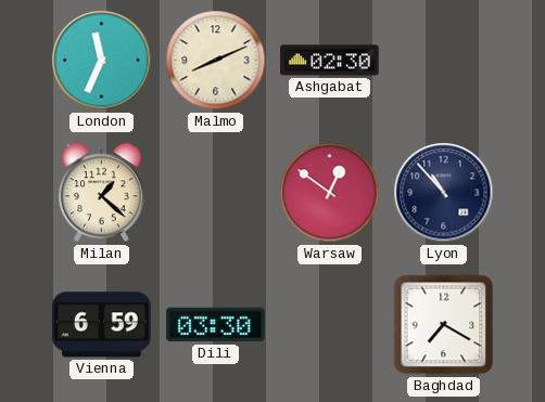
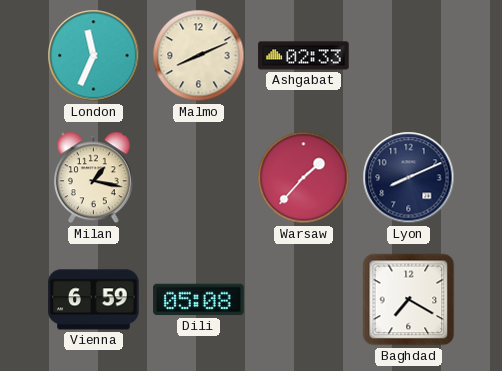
Ashgabat: 02:30 -> 02:33
Milan: 1:22 -> 1:17
Warsaw: 12:51 -> 1:37
Lyon: 10:53 -> 8:11
Dili: 03:30 -> 05:08
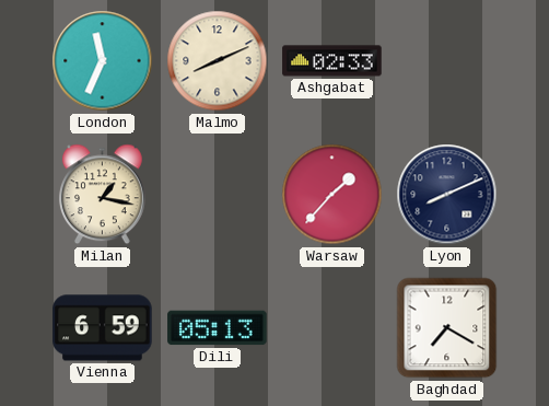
Dili: 05:08 -> 05:13
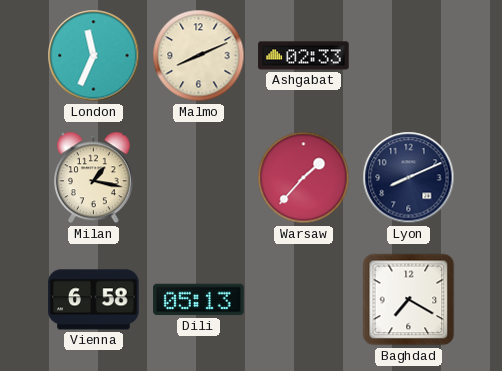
Vienna: 6:59 -> 6:58
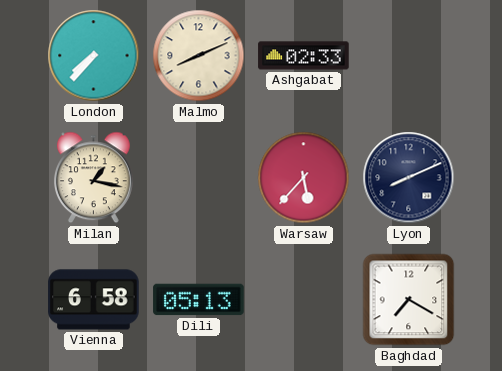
London: 11:34 -> 7:37
Warsaw: 1:37 -> 5:37
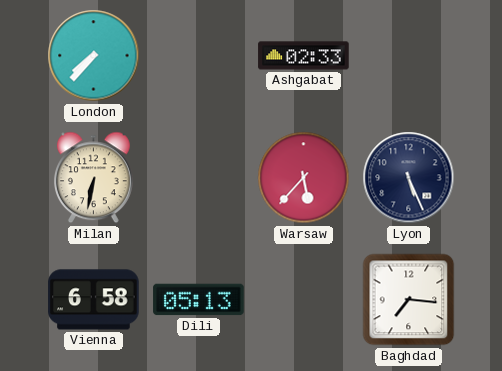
Malmo: 8:11 -> none
Milan: 1:17 -> 6:32
Lyon: 8:11 -> 5:26
Baghdad: 7:20 -> 7:16
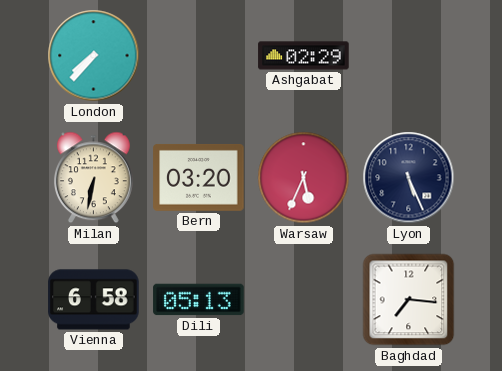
Ashgabat: 02:33 -> 02:29
Bern: none -> 03:20
Warsaw: 5:37 -> 5:34
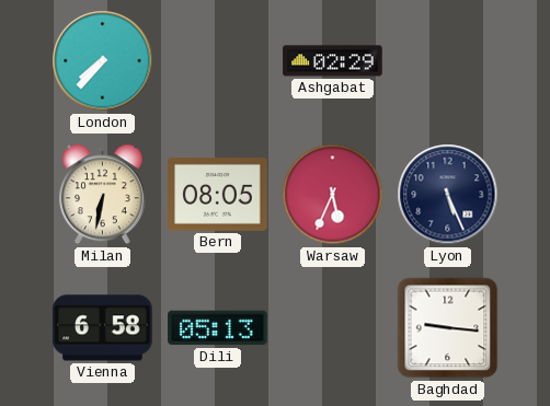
Bern: 03:20 -> 08:05
Baghdad: 7:16 -> 9:16
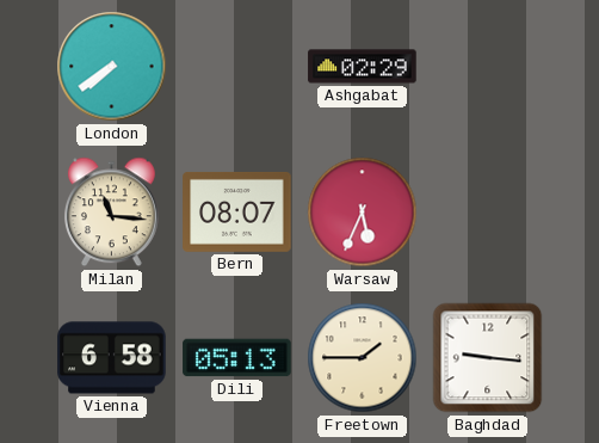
London: 7:37 -> 7:39
Milan: 6:32 -> 11:16
Bern: 08:05 -> 08:07
Lyon: 5:26 -> none
Freetown: none -> 1:45
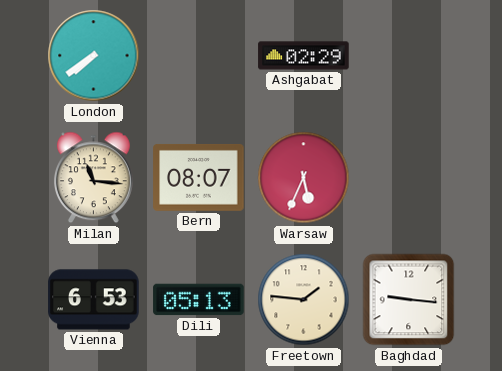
Vienna: 6:58 -> 6:53
Freetown: 1:45 -> 1:46
